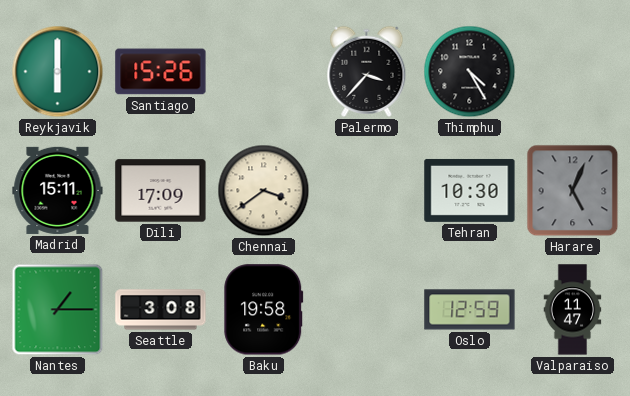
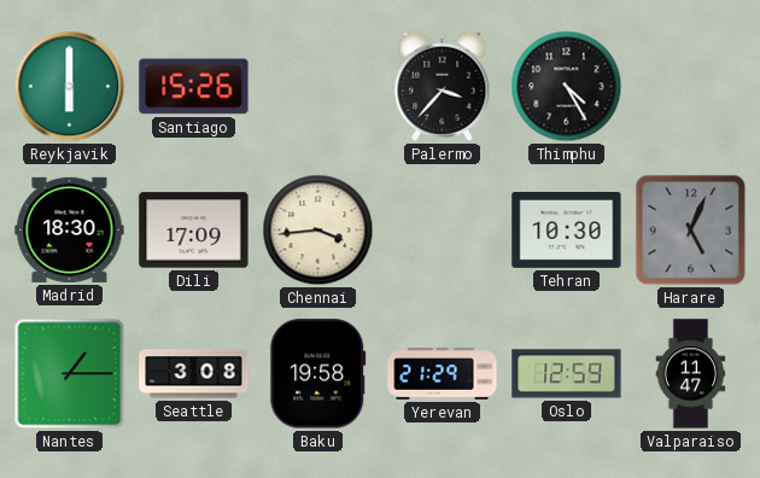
Madrid: 15:11 -> 18:30
Chennai: 3:39 -> 3:44
Yerevan: none -> 21:29
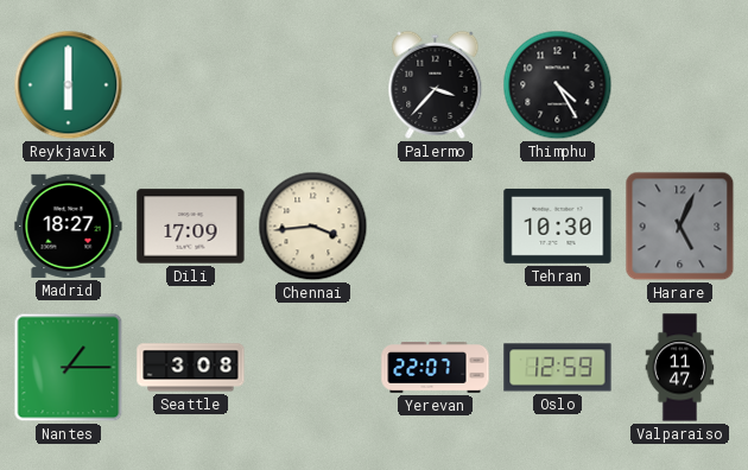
Santiago: 15:26 -> none
Madrid: 18:30 -> 18:27
Baku: 19:58 -> none
Yerevan: 21:29 -> 22:07
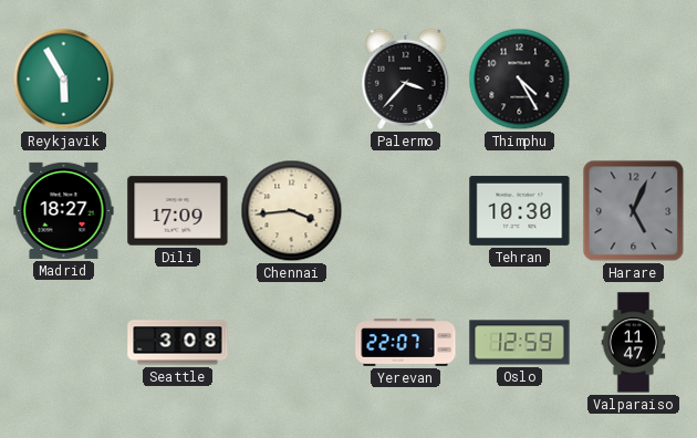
Reykjavik: 6:00 -> 5:55
Nantes: 1:15 -> none
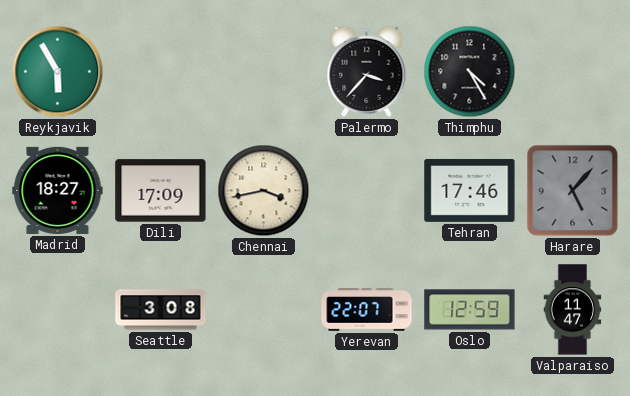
Chennai: 3:44 -> 3:43
Tehran: 10:30 -> 17:46
Harare: 5:04 -> 5:07
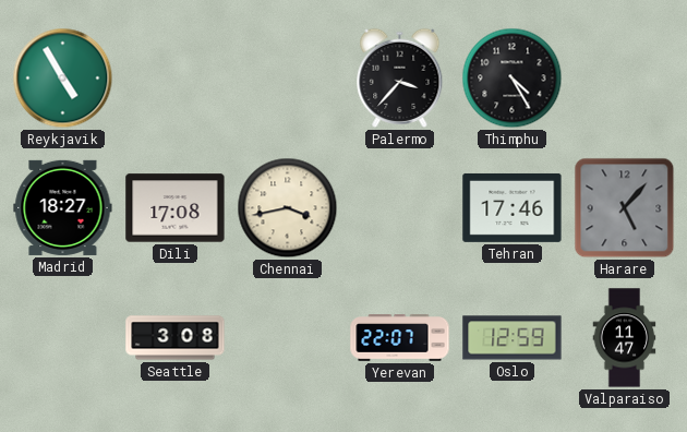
Reykjavik: 5:55 -> 4:55
Dili: 17:09 -> 17:08
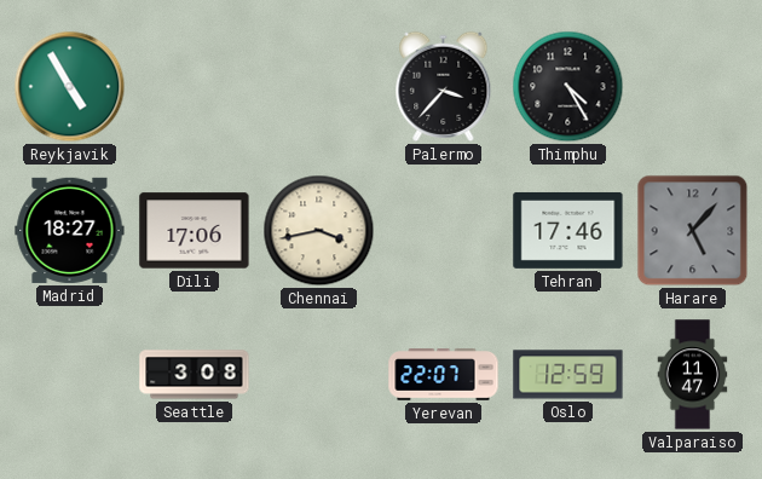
Dili: 17:08 -> 17:06
